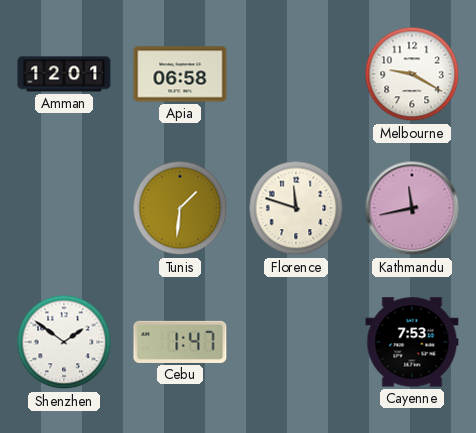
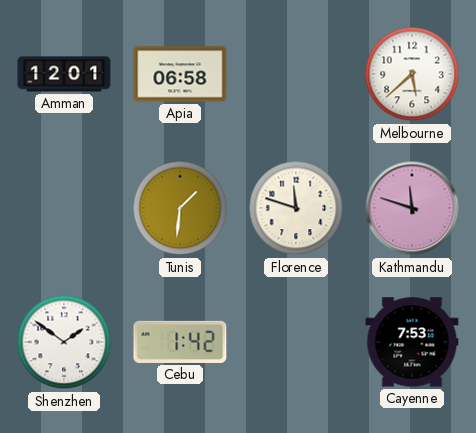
Melbourne: 9:20 -> 5:38
Kathmandu: 11:43 -> 11:48
Cebu: 1:47 -> 1:42
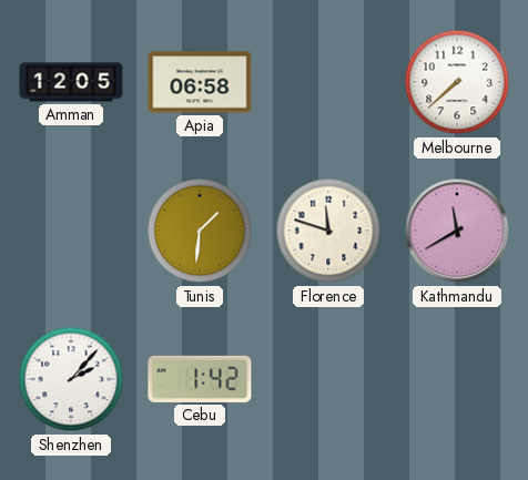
Amman: 12:01 -> 12:05
Melbourne: 5:38 -> 7:38
Kathmandu: 11:48 -> 11:40
Shenzhen: 1:51 -> 2:07
Cayenne: 7:53 -> none
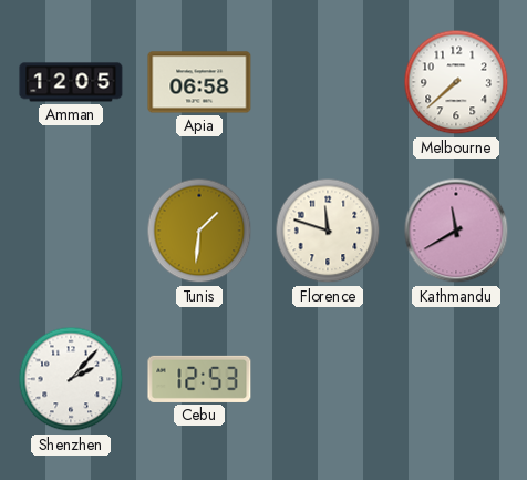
Cebu: 1:42 -> 12:53
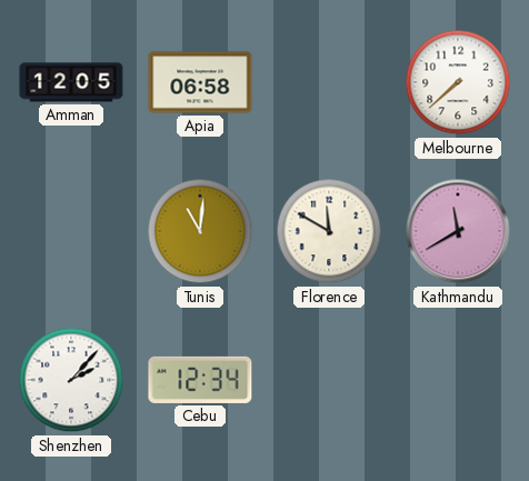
Tunis: 1:31 -> 11:01
Florence: 11:48 -> 11:50
Cebu: 12:53 -> 12:34
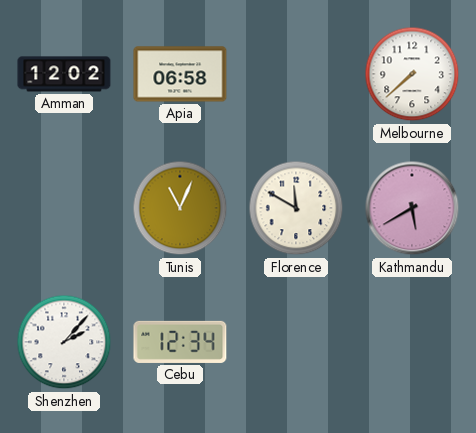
Amman: 12:05 -> 12:02
Tunis: 11:01 -> 11:04
Kathmandu: 11:40 -> 5:40
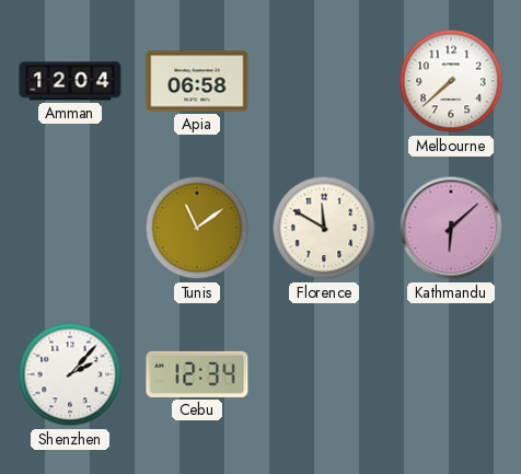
Amman: 12:02 -> 12:04
Tunis: 11:04 -> 11:09
Kathmandu: 5:40 -> 6:08
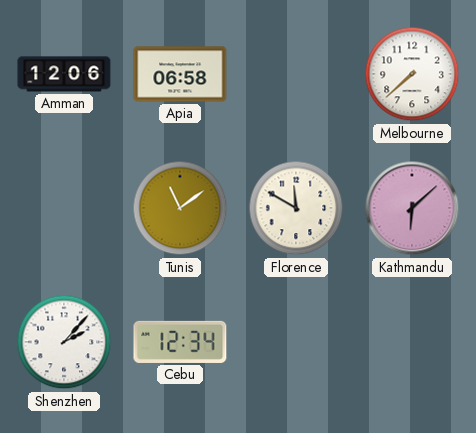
Amman: 12:04 -> 12:06
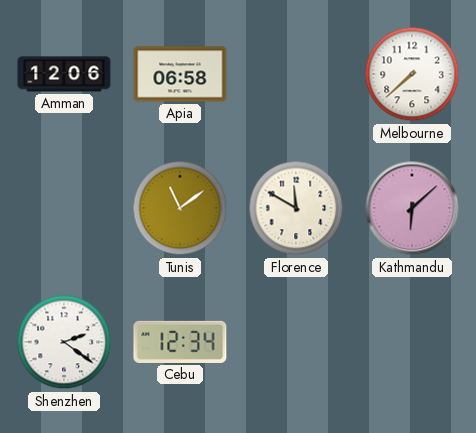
Shenzhen: 2:07 -> 2:21
